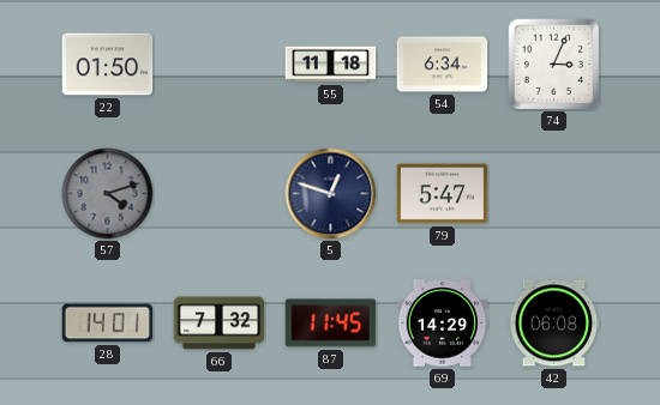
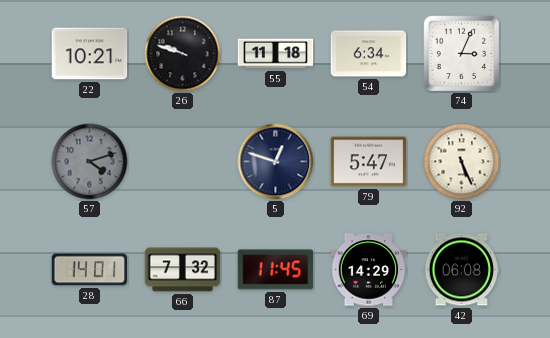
22: 01:50 -> 10:21
26: none -> 9:48
92: none -> 5:26
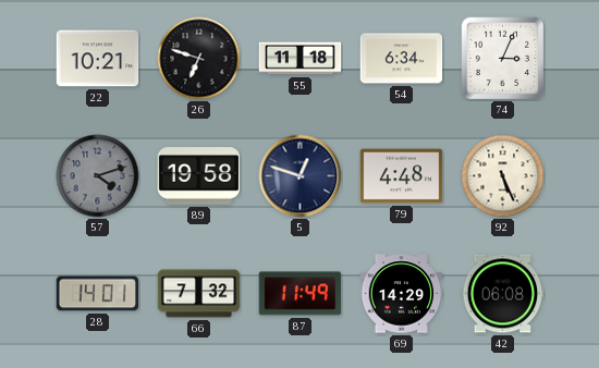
26: 9:48 -> 6:48
89: none -> 19:58
79: 5:47 -> 4:48
87: 11:45 -> 11:49
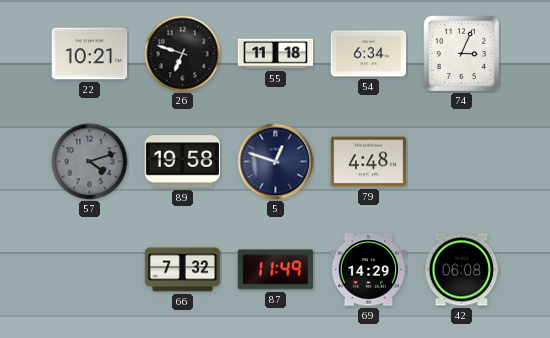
92: 5:26 -> none
28: 14:01 -> none
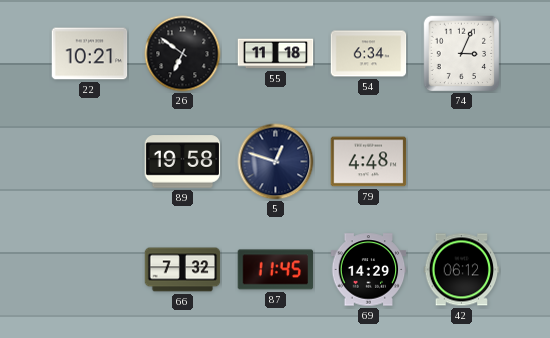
26: 6:48 -> 6:51
57: 4:12 -> none
87: 11:49 -> 11:45
42: 06:08 -> 06:12
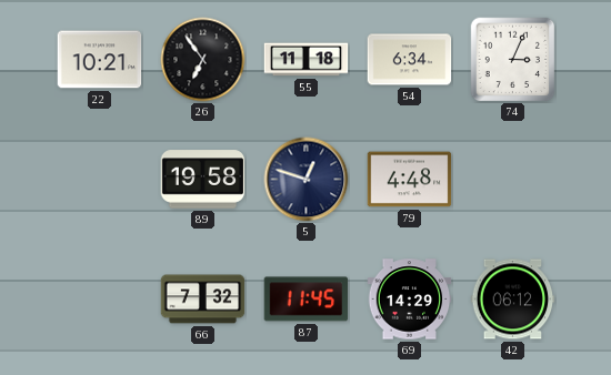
26: 6:51 -> 6:54
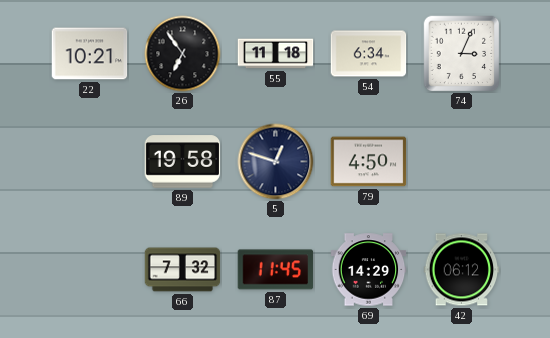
79: 4:48 -> 4:50
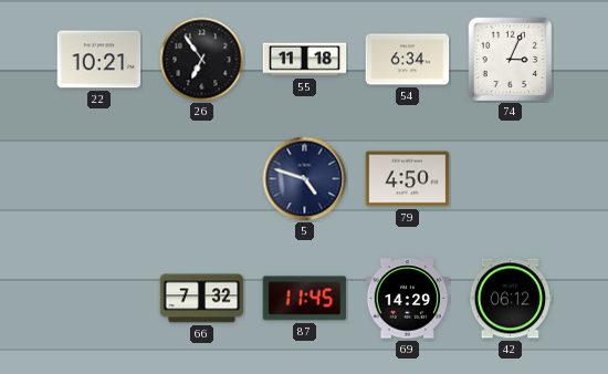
89: 19:58 -> none
5: 12:48 -> 4:48
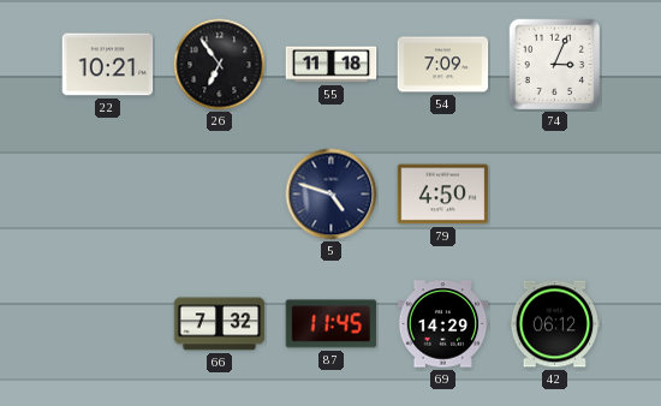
54: 6:34 -> 7:09
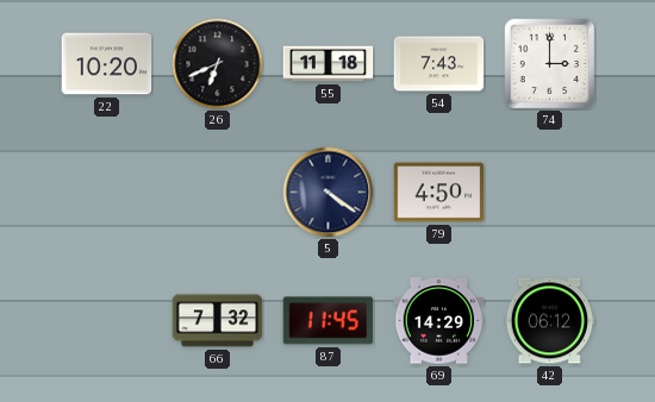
22: 10:21 -> 10:20
26: 6:54 -> 6:41
54: 7:09 -> 7:43
74: 3:04 -> 3:00
5: 4:48 -> 4:21
